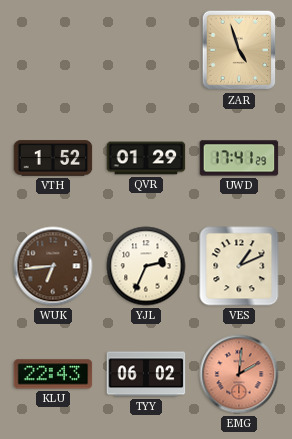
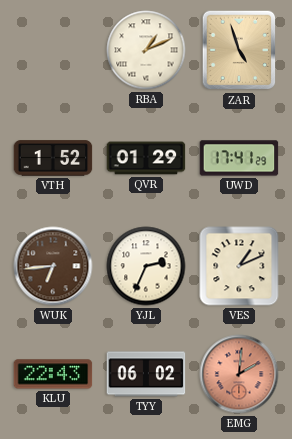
RBA: none -> 1:11
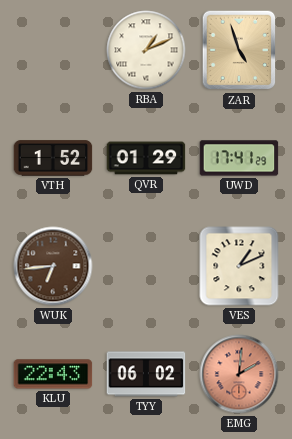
YJL: 2:34 -> none
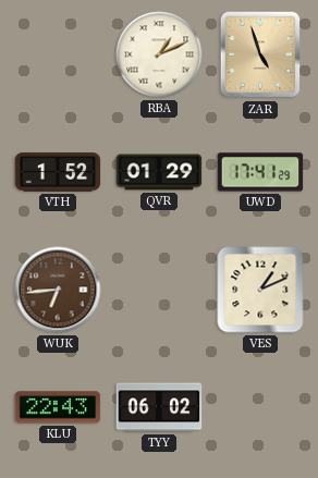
EMG: 2:01 -> none
